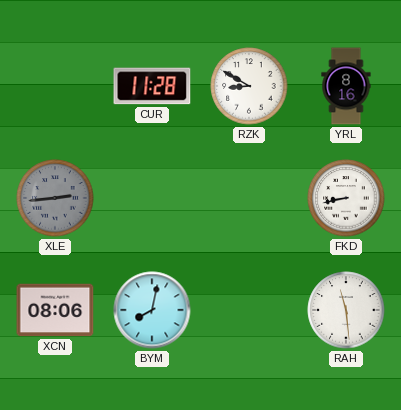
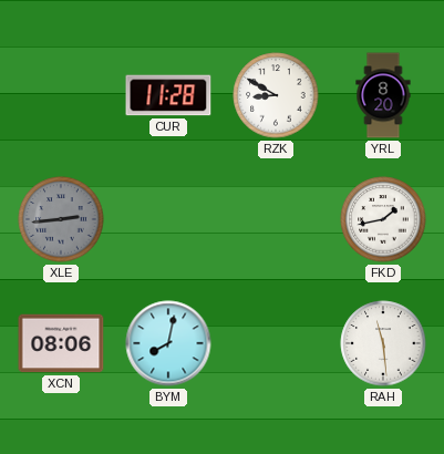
YRL: 8:16 -> 8:20
FKD: 8:43 -> 1:43
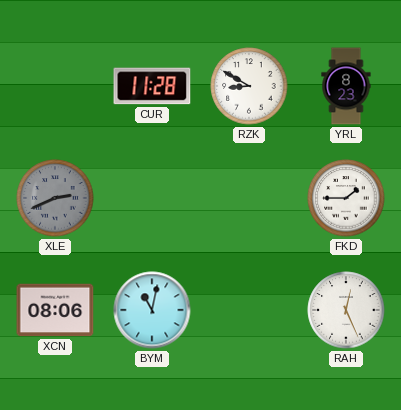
YRL: 8:20 -> 8:23
XLE: 2:44 -> 2:41
FKD: 1:43 -> 1:45
BYM: 8:02 -> 11:02
RAH: 11:29 -> 12:26
